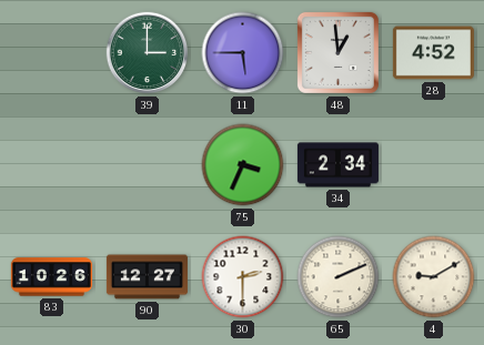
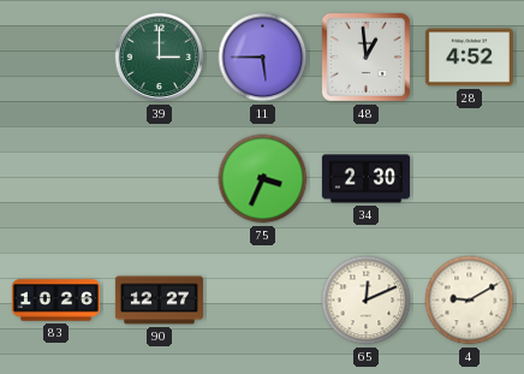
34: 2:34 -> 2:30
30: 2:30 -> none
65: 2:11 -> 12:11
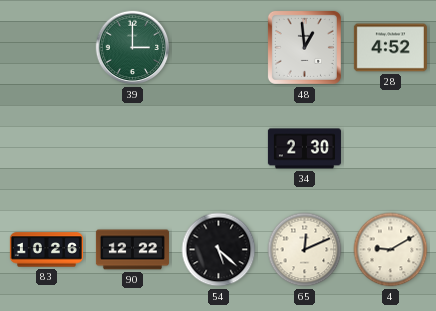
11: 5:45 -> none
75: 3:34 -> none
90: 12:27 -> 12:22
54: none -> 5:22
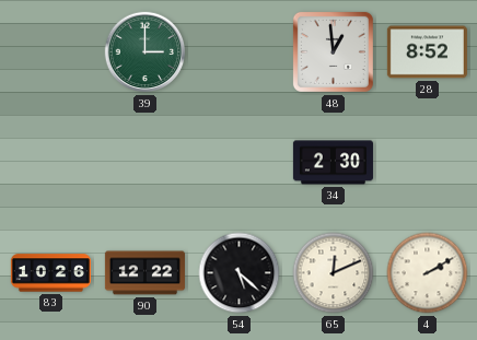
28: 4:52 -> 8:52
4: 9:10 -> 2:10
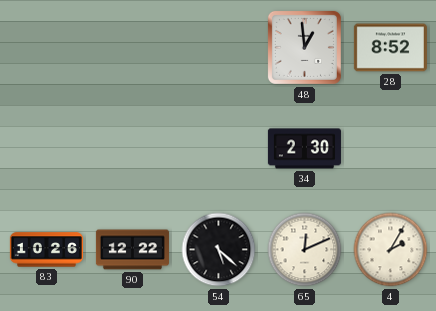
39: 3:00 -> none
4: 2:10 -> 2:05
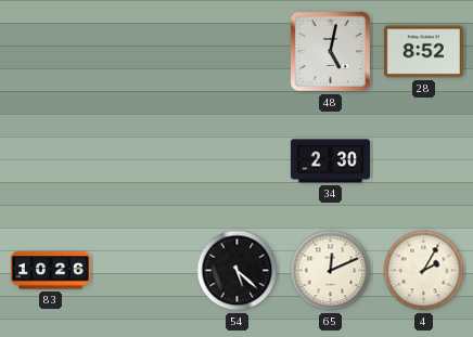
48: 12:59 -> 5:02
90: 12:22 -> none
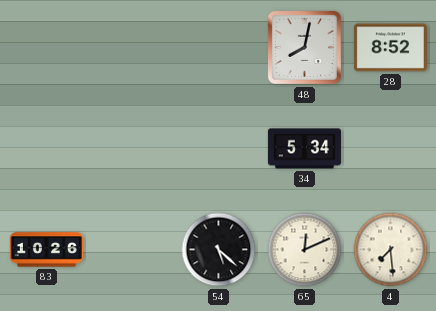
48: 5:02 -> 8:02
34: 2:30 -> 5:34
4: 2:05 -> 7:29
